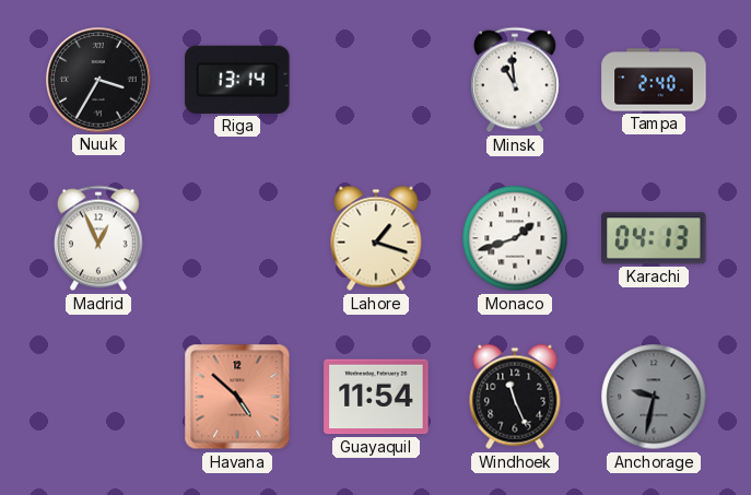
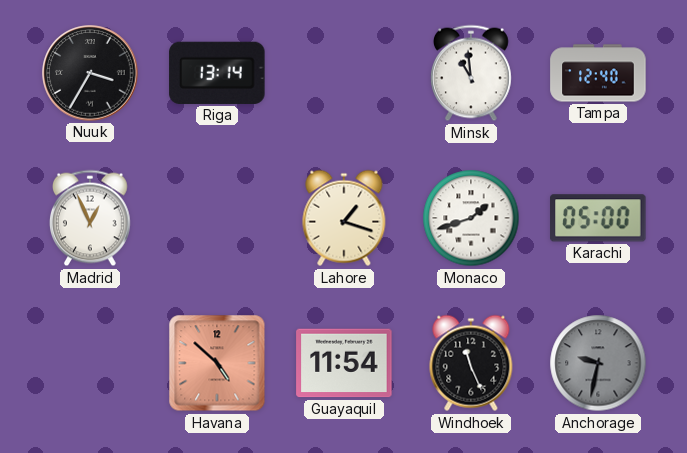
Tampa: 2:40 -> 12:40
Karachi: 04:13 -> 05:00
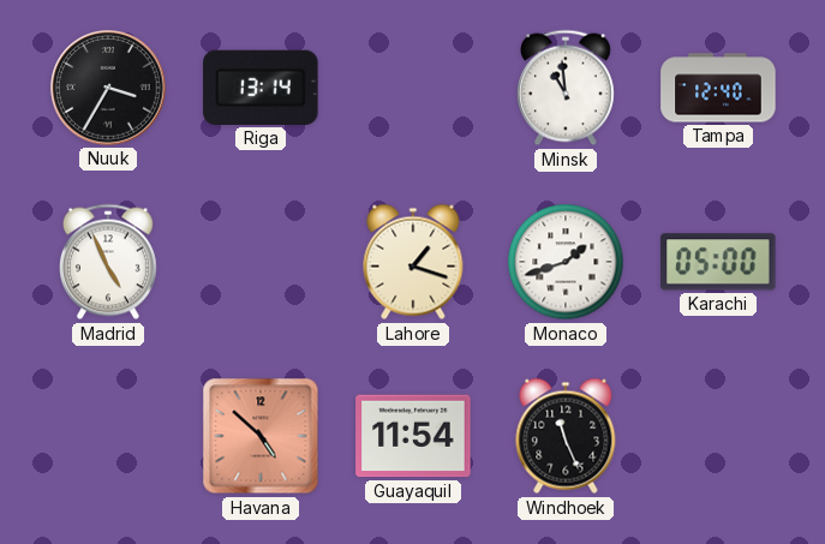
Madrid: 12:56 -> 4:56
Anchorage: 9:32 -> none
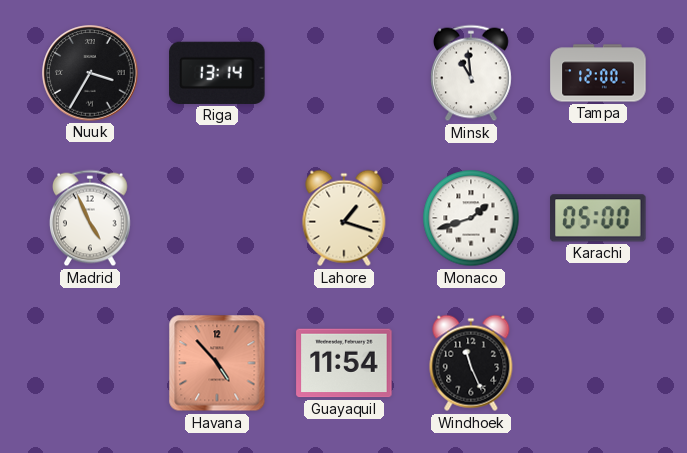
Tampa: 12:40 -> 12:00
Havana: 4:52 -> 4:53
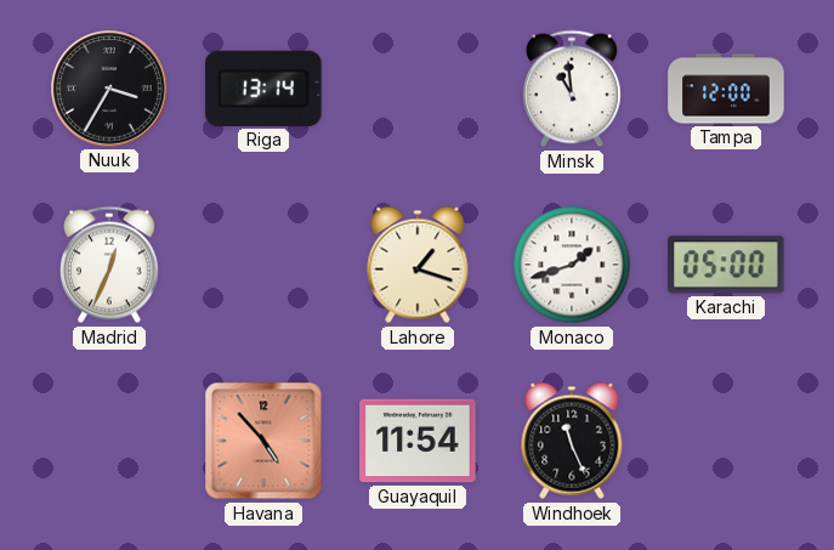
Madrid: 4:56 -> 12:34
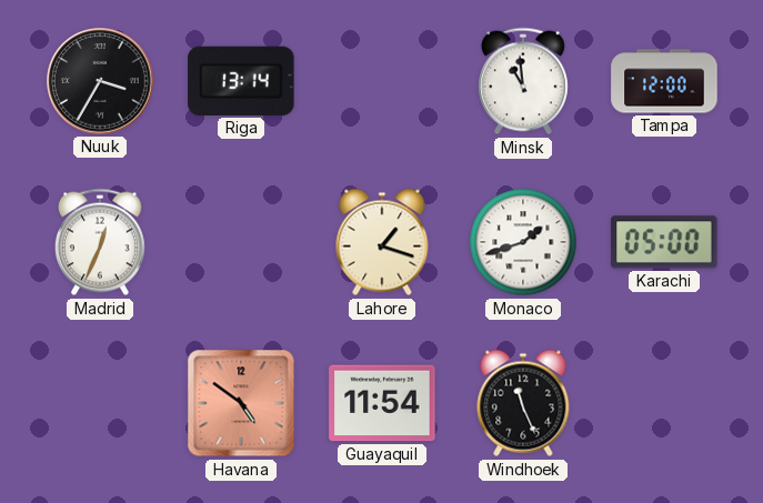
Havana: 4:53 -> 4:51
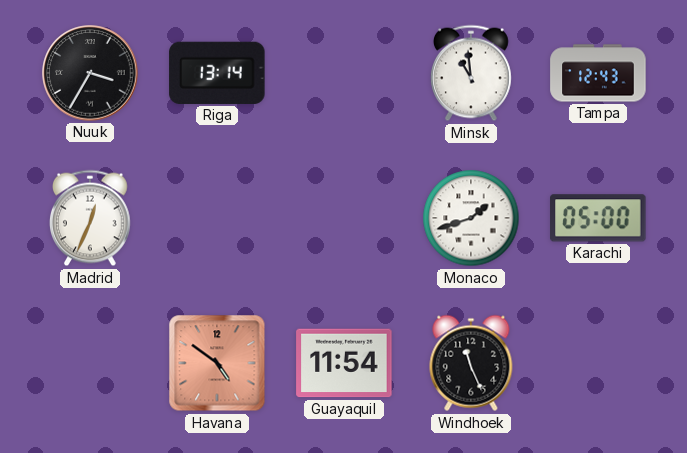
Tampa: 12:00 -> 12:43
Lahore: 1:18 -> none
